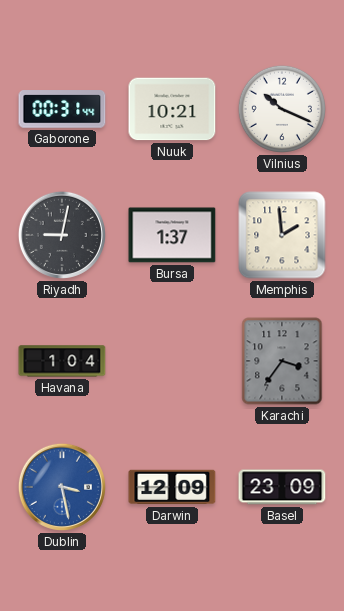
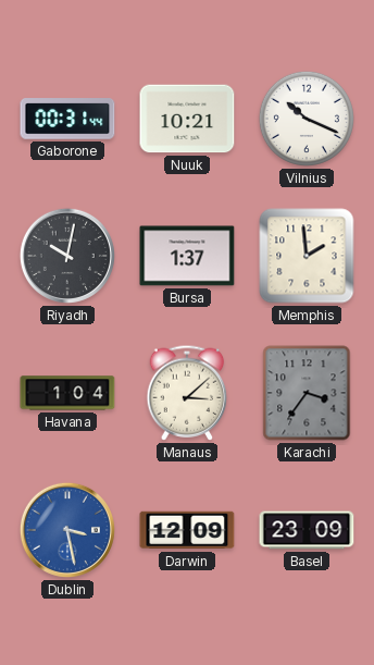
Riyadh: 9:02 -> 10:02
Manaus: none -> 3:08
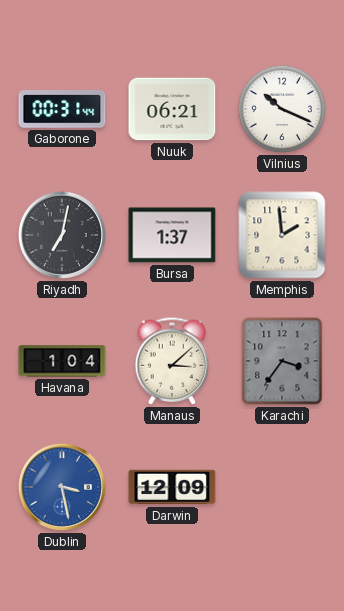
Nuuk: 10:21 -> 06:21
Riyadh: 10:02 -> 7:02
Basel: 23:09 -> none
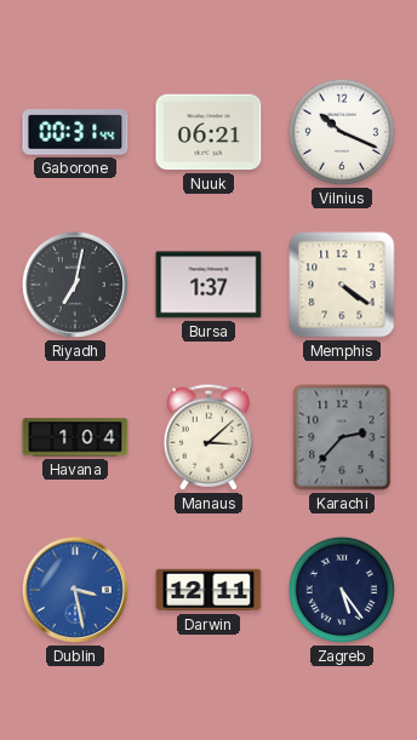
Memphis: 1:59 -> 4:21
Karachi: 3:36 -> 2:37
Darwin: 12:09 -> 12:11
Zagreb: none -> 5:24
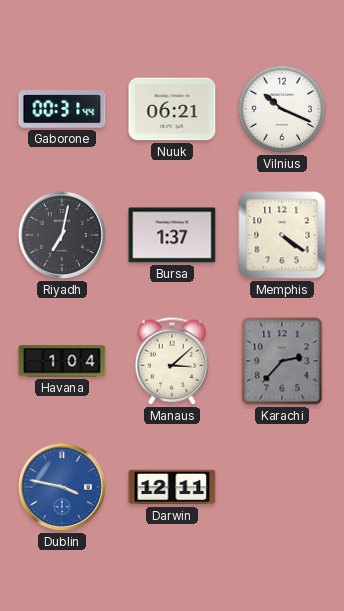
Dublin: 3:28 -> 3:47
Zagreb: 5:24 -> none
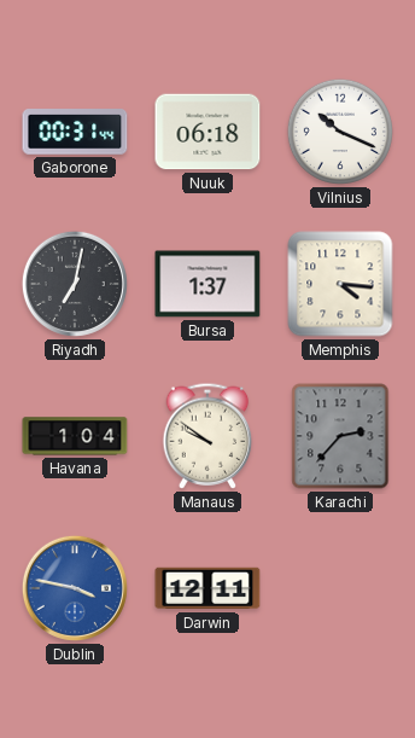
Nuuk: 06:21 -> 06:18
Memphis: 4:21 -> 4:16
Manaus: 3:08 -> 9:51
